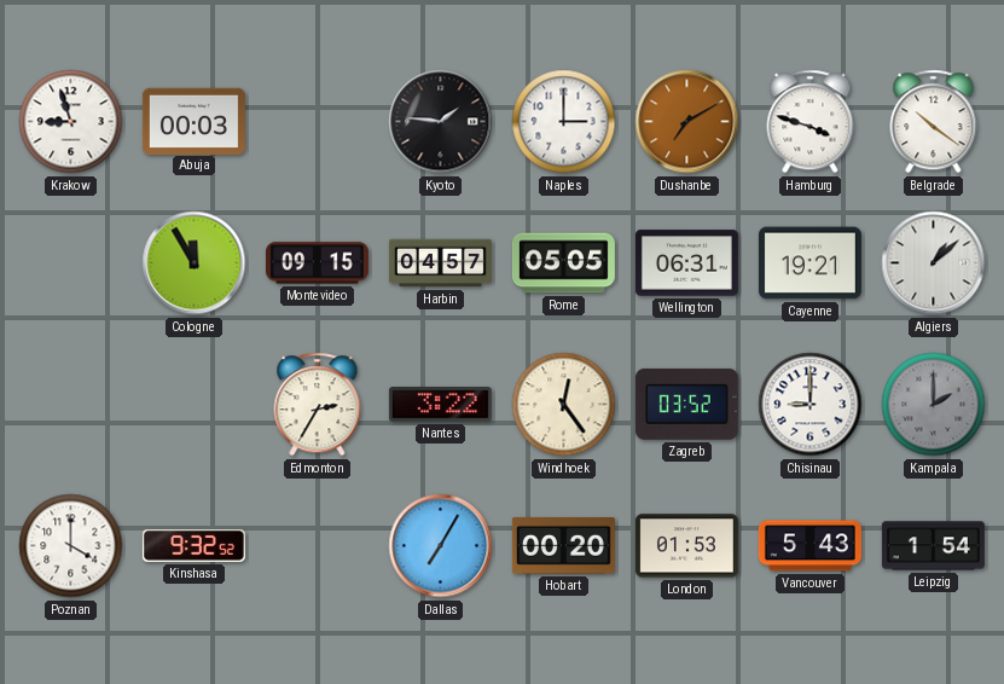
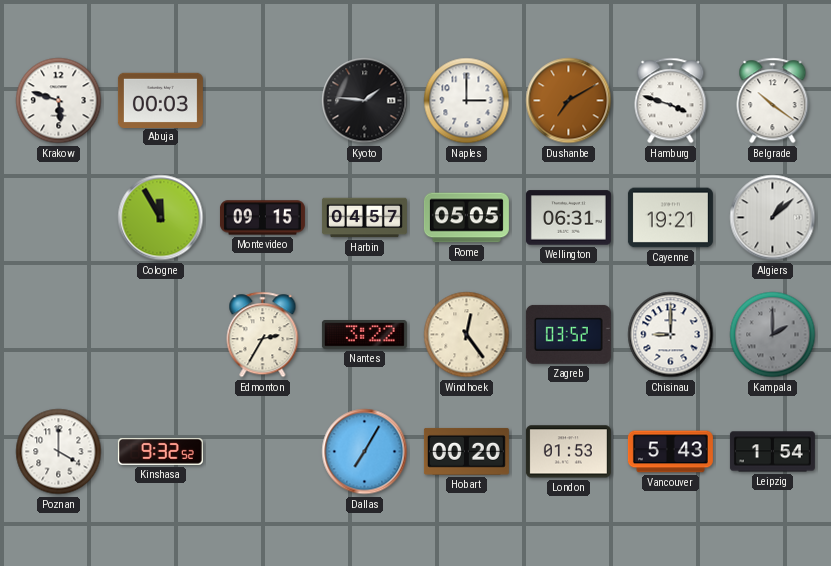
Krakow: 8:57 -> 5:48
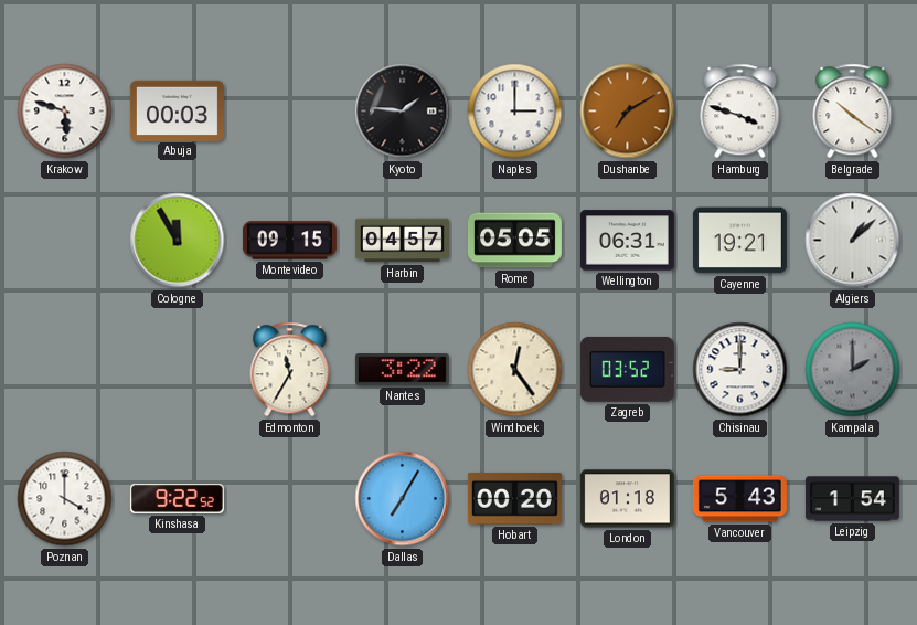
Edmonton: 2:35 -> 11:35
Kinshasa: 9:32 -> 9:22
London: 01:53 -> 01:18
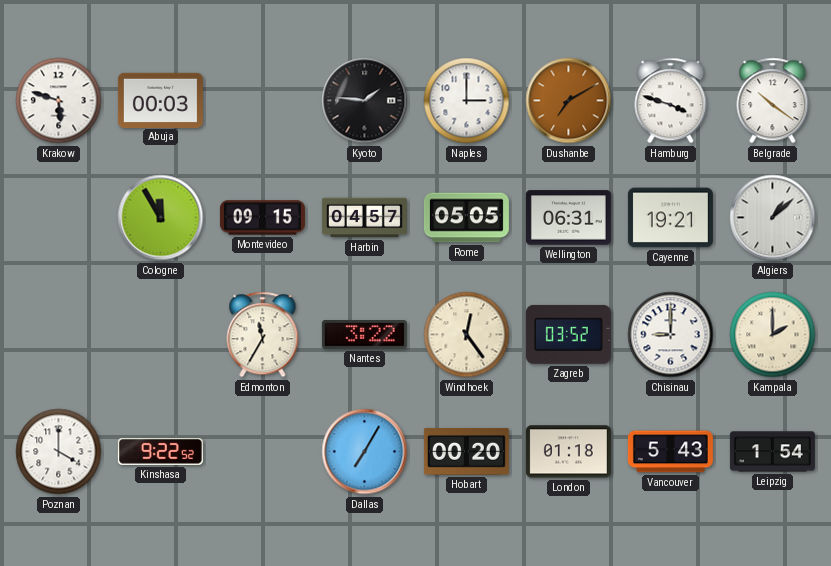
Kampala dial: grey -> cream
